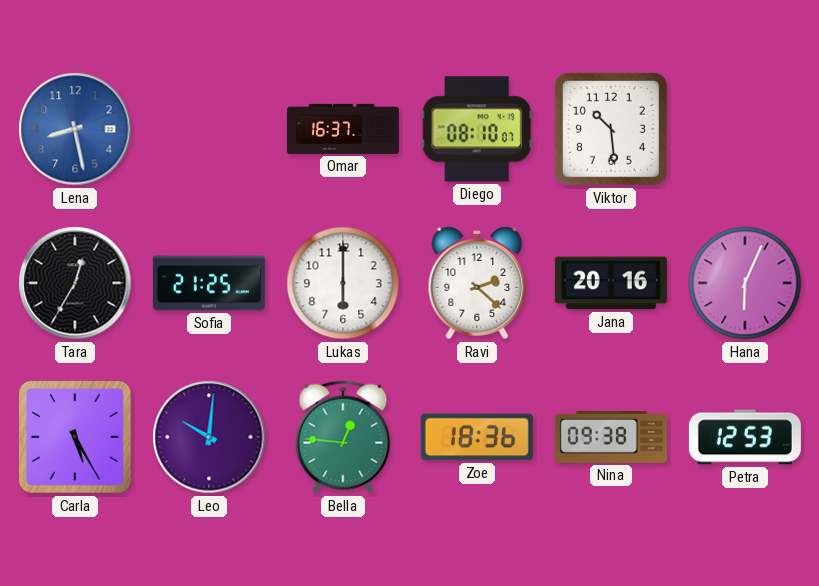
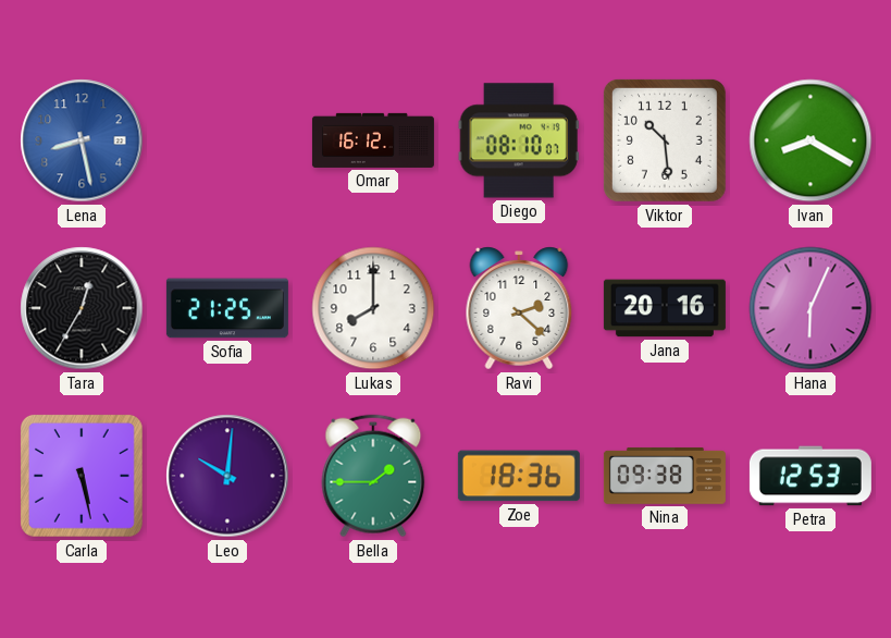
Omar: 16:37 -> 16:12
Ivan: none -> 8:20
Lukas: 6:00 -> 8:00
Carla: 5:25 -> 5:28
Bella: 12:46 -> 1:45
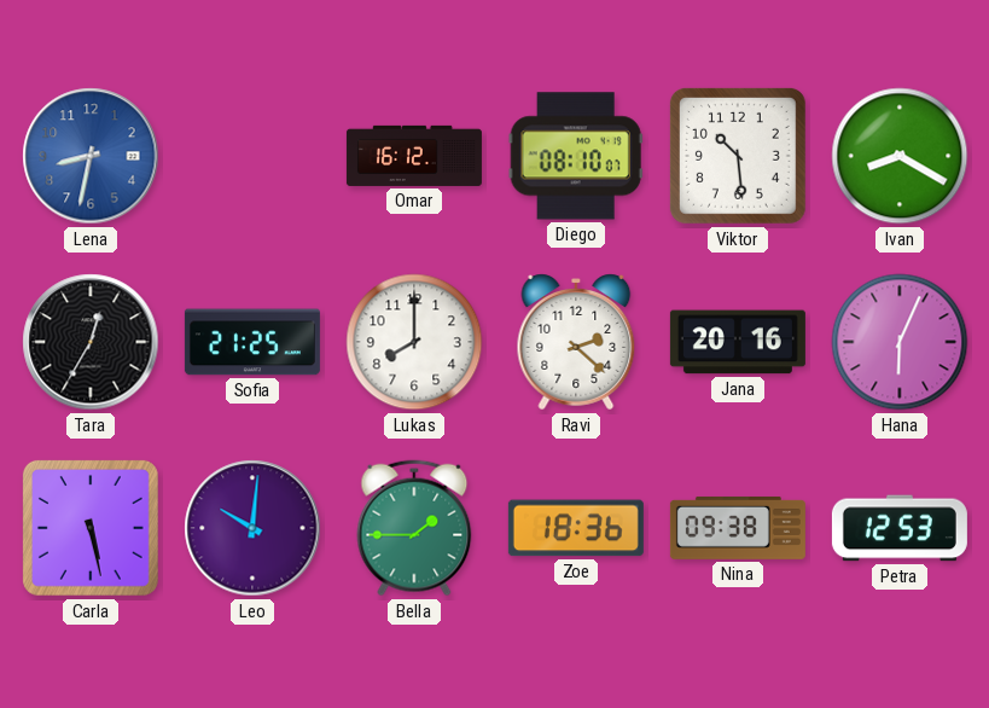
Lena: 8:28 -> 8:32
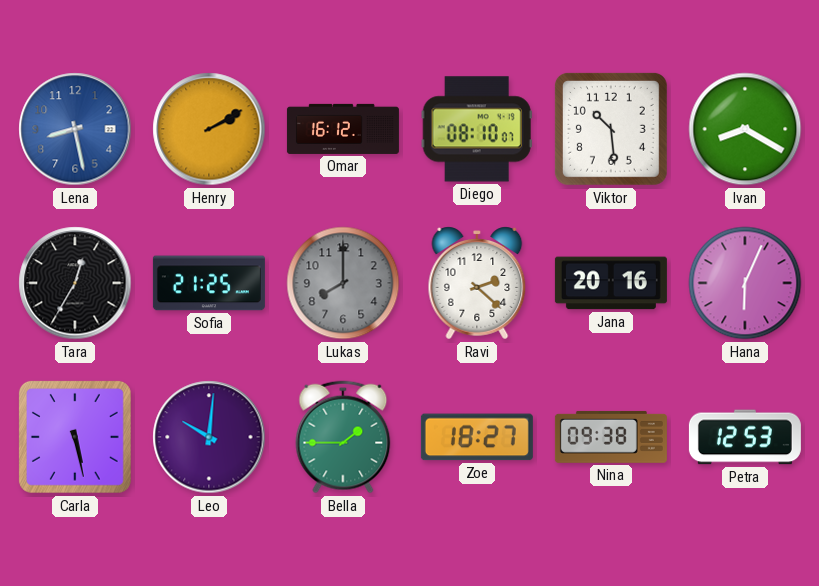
Lena: 8:32 -> 8:28
Henry: none -> 2:10
Lukas dial: white -> grey
Zoe: 18:36 -> 18:27
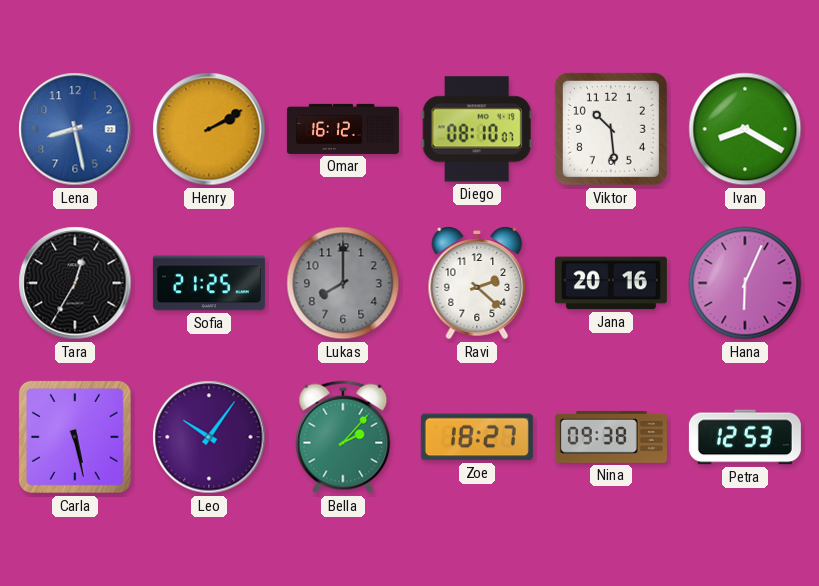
Leo: 10:01 -> 10:06
Bella: 1:45 -> 2:07
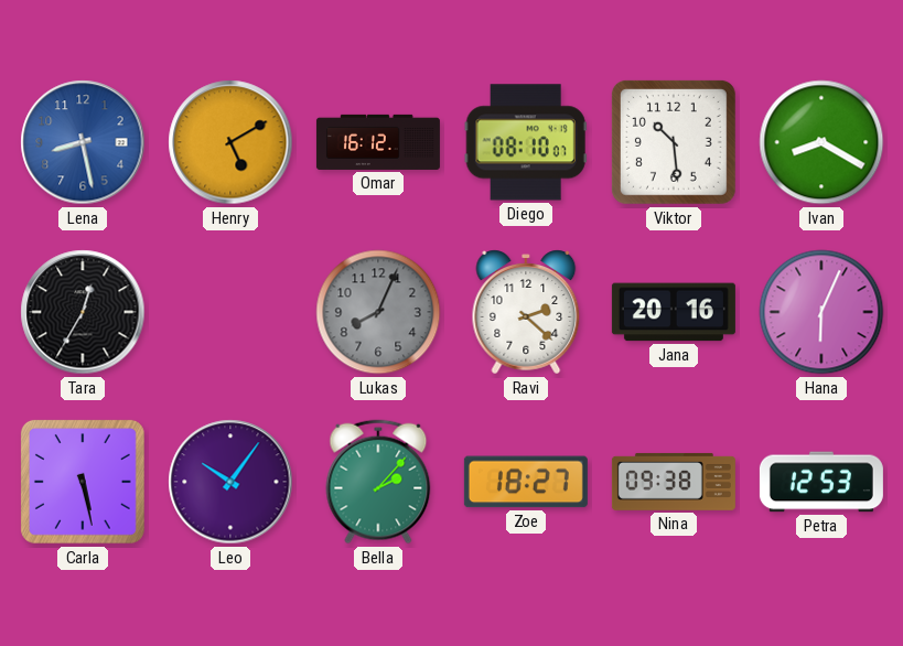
Henry: 2:10 -> 5:10
Sofia: 21:25 -> none
Lukas: 8:00 -> 8:04
